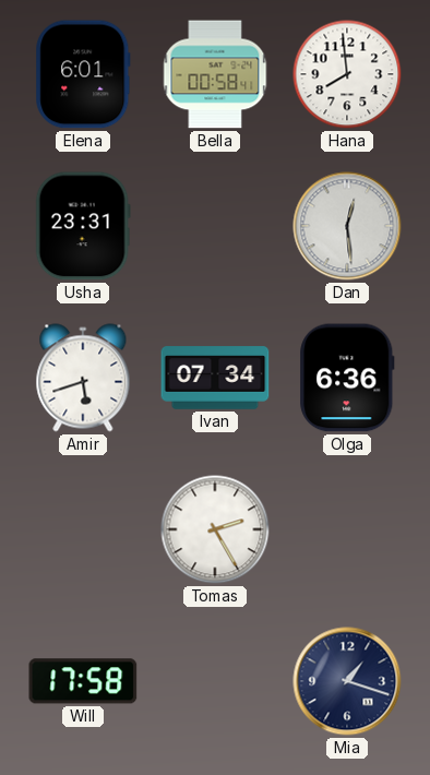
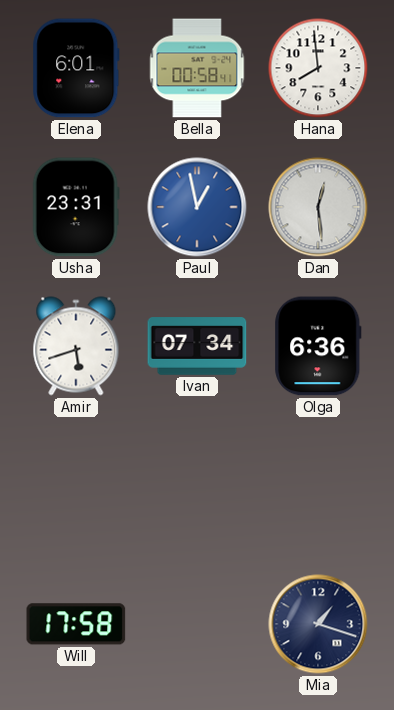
Paul: none -> 12:58
Tomas: 2:25 -> none
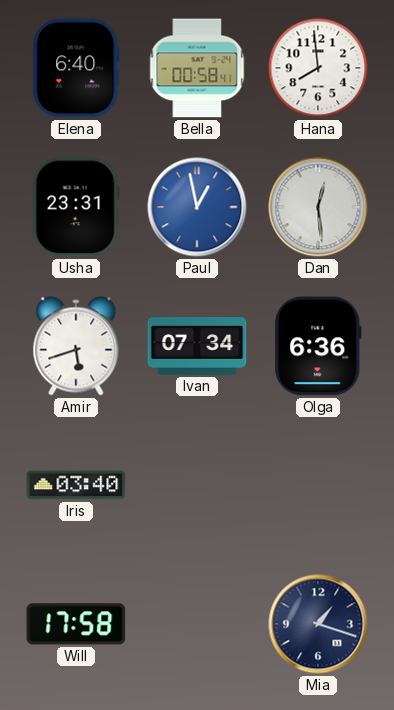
Elena: 6:01 -> 6:40
Iris: none -> 03:40
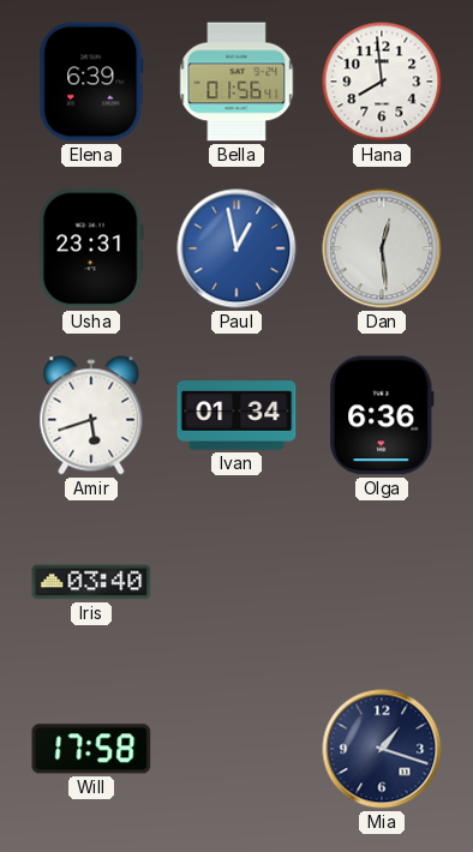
Elena: 6:40 -> 6:39
Bella: 00:58 -> 01:56
Ivan: 07:34 -> 01:34
